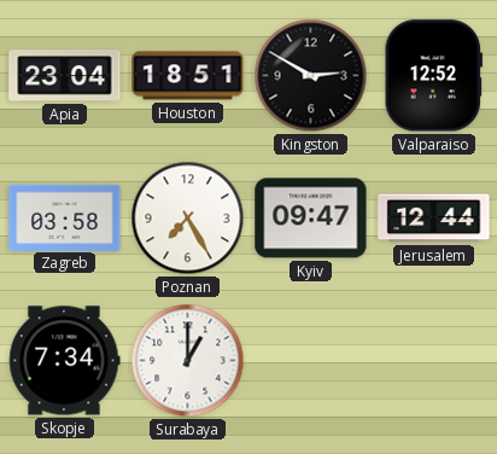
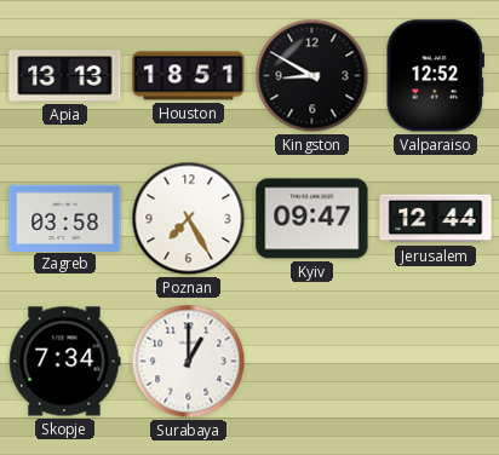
Apia: 23:04 -> 13:13
Kingston: 2:50 -> 8:50
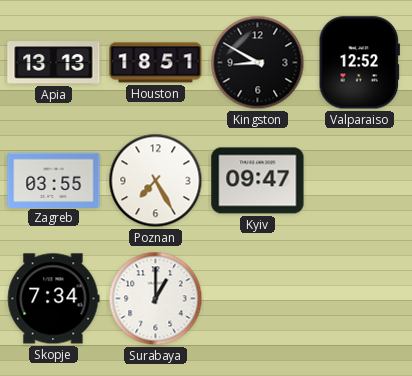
Zagreb: 03:58 -> 03:55
Jerusalem: 12:44 -> none
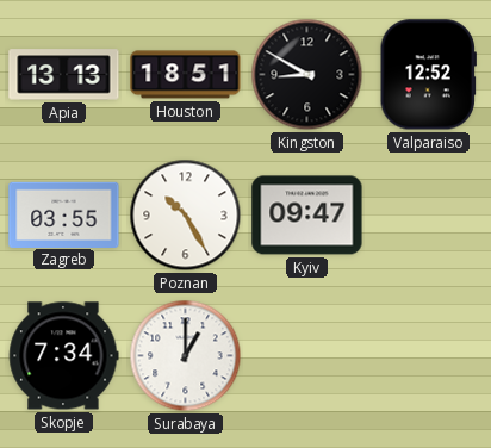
Poznan: 7:25 -> 10:25
